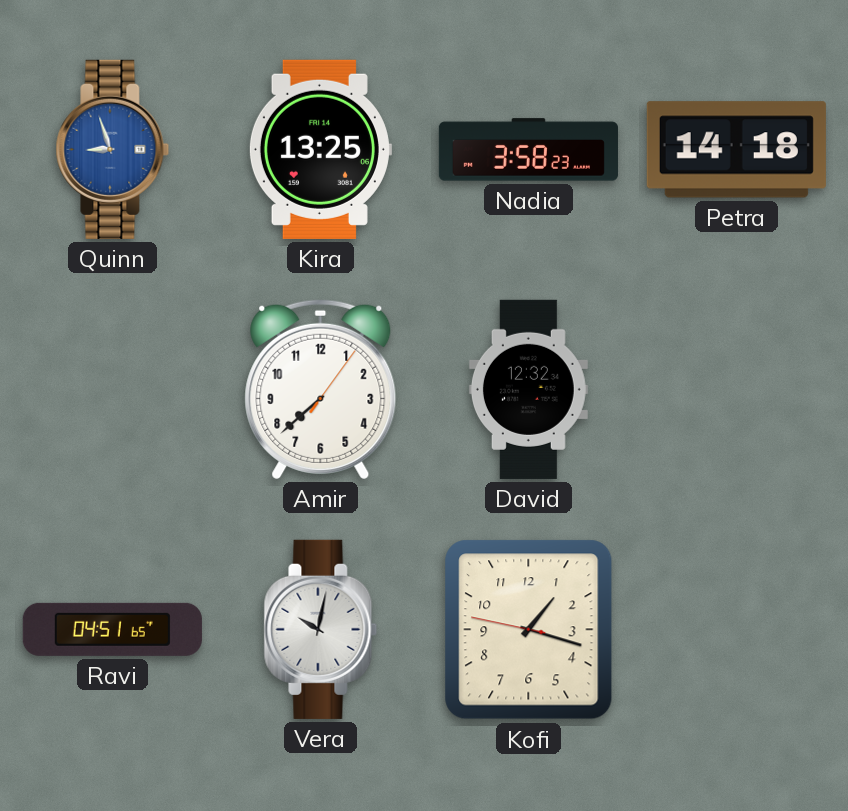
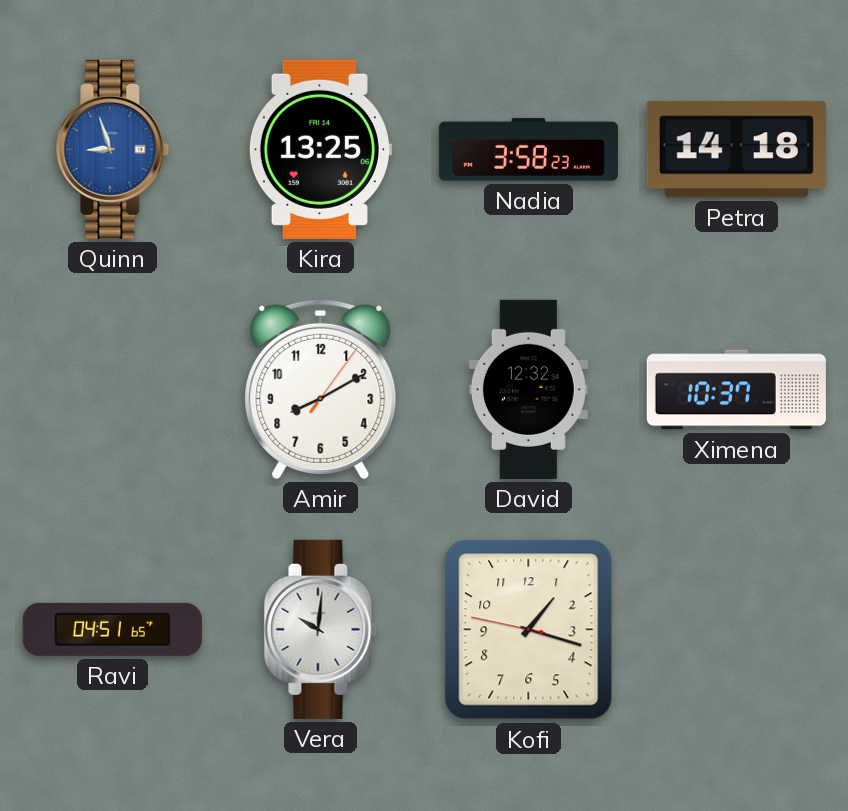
Amir: 7:38 -> 8:10
Ximena: none -> 10:37
Vera: 10:02 -> 10:01
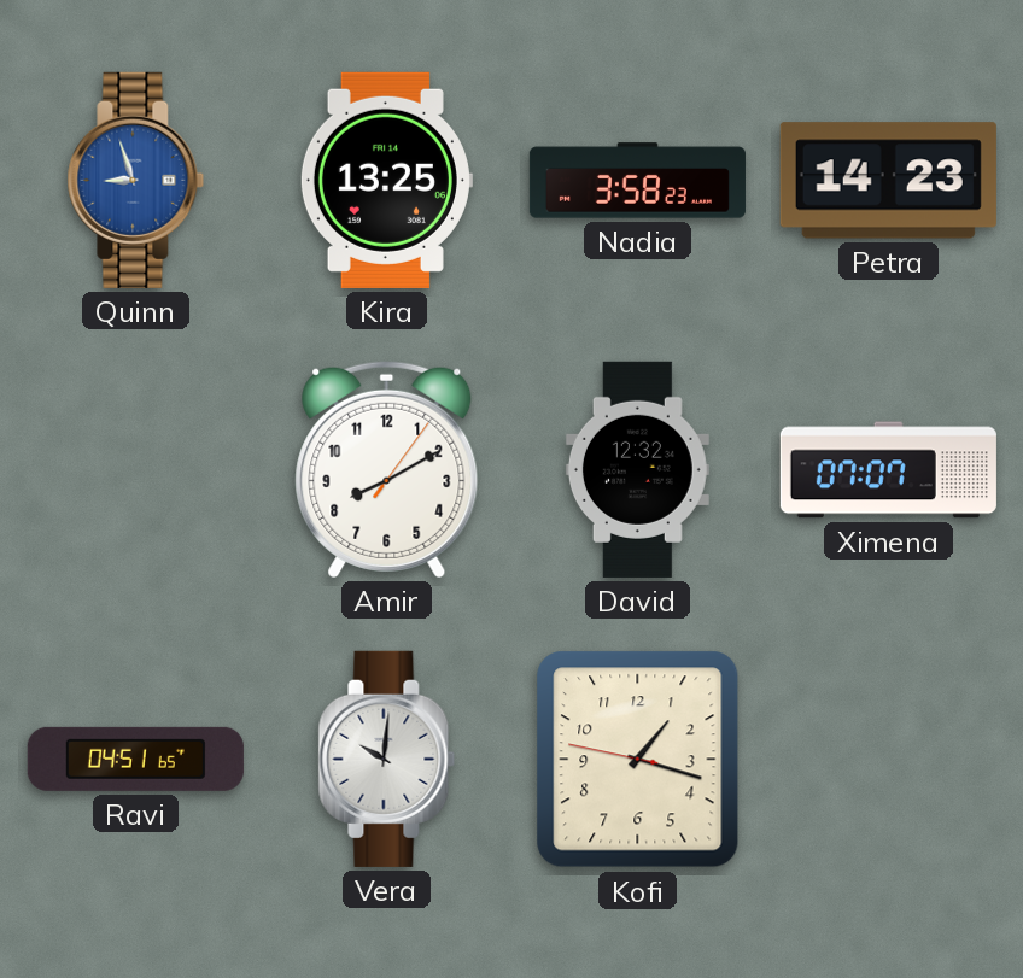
Petra: 14:18 -> 14:23
Ximena: 10:37 -> 07:07
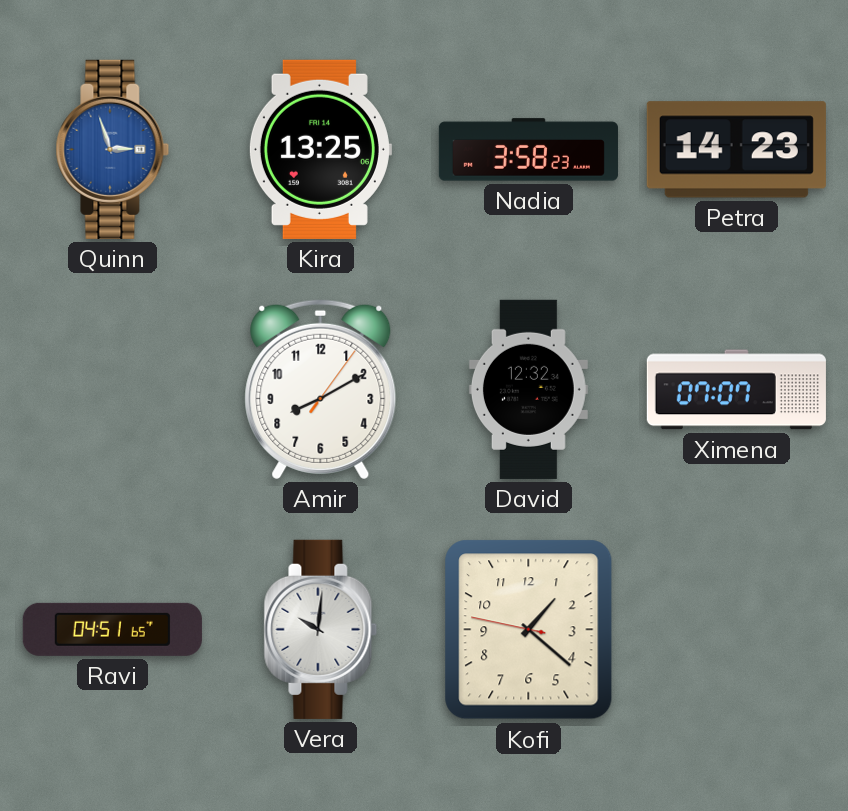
Quinn: 8:57 -> 2:57
Kofi: 1:17 -> 1:21
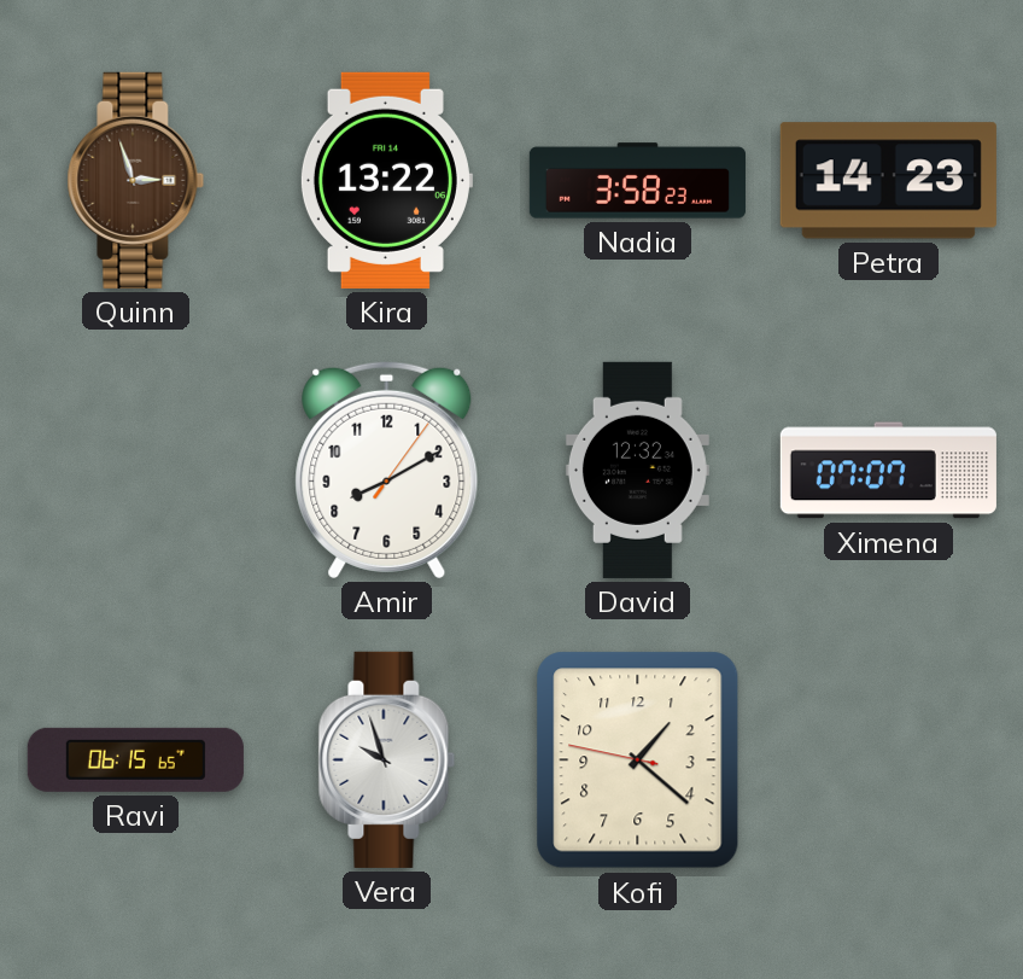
Quinn dial: blue -> brown
Kira: 13:25 -> 13:22
Ravi: 04:51 -> 06:15
Vera: 10:01 -> 9:57
